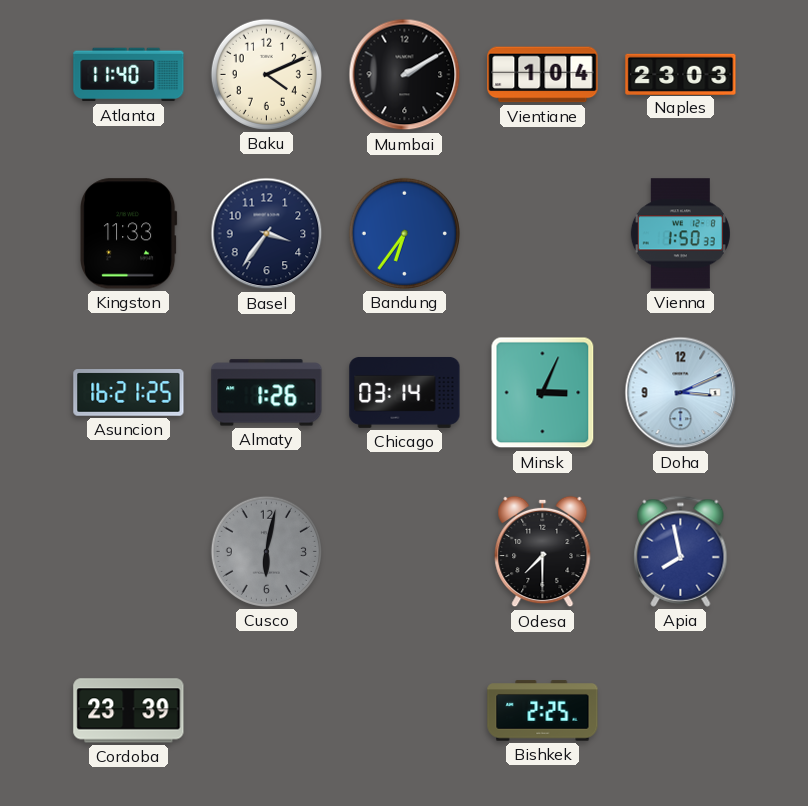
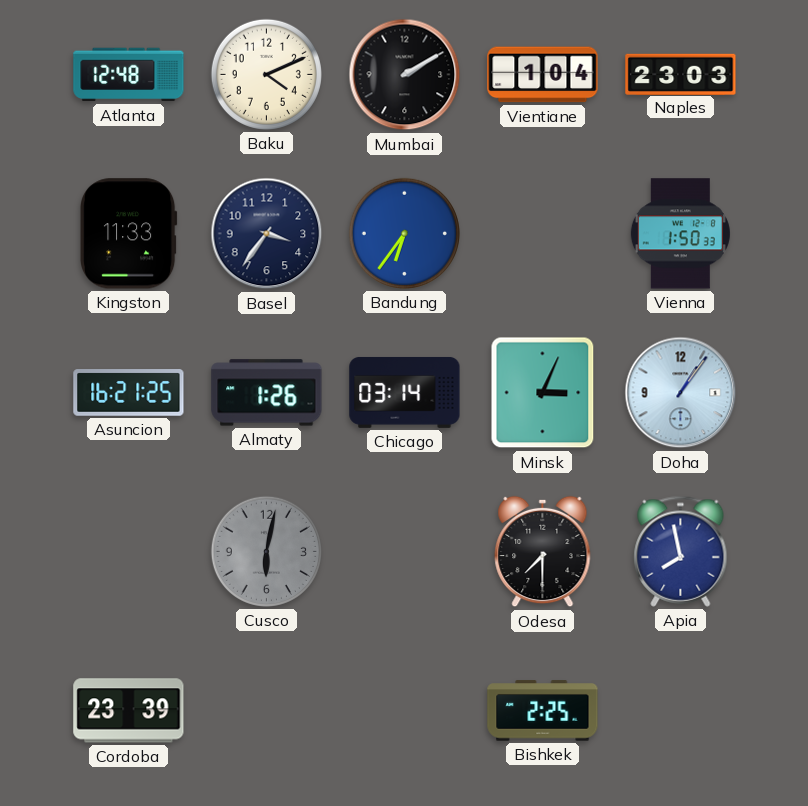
Atlanta: 11:40 -> 12:48
Doha: 3:11 -> 1:06
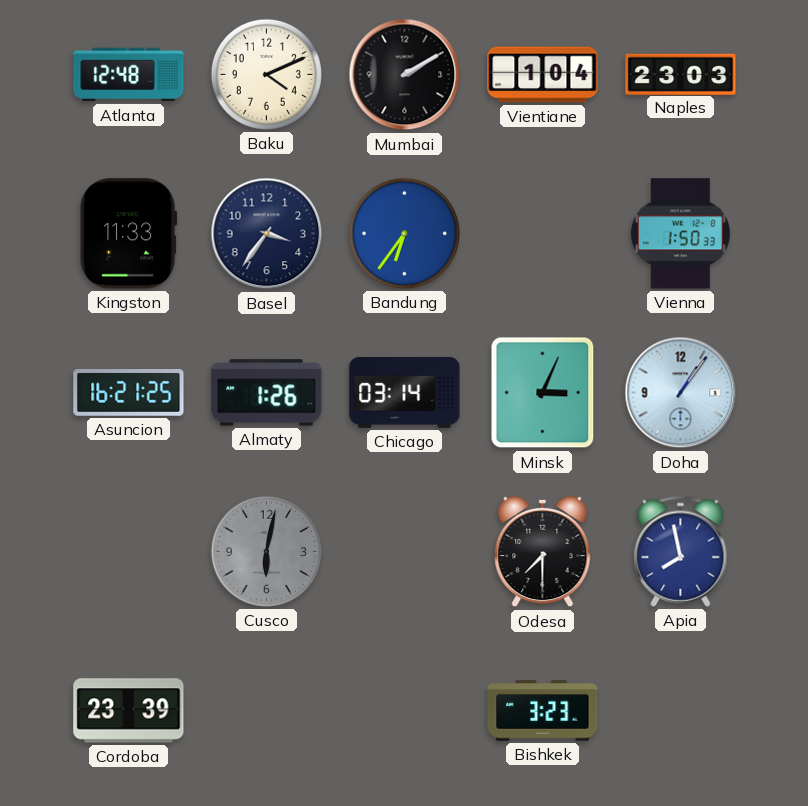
Bishkek: 2:25 -> 3:23
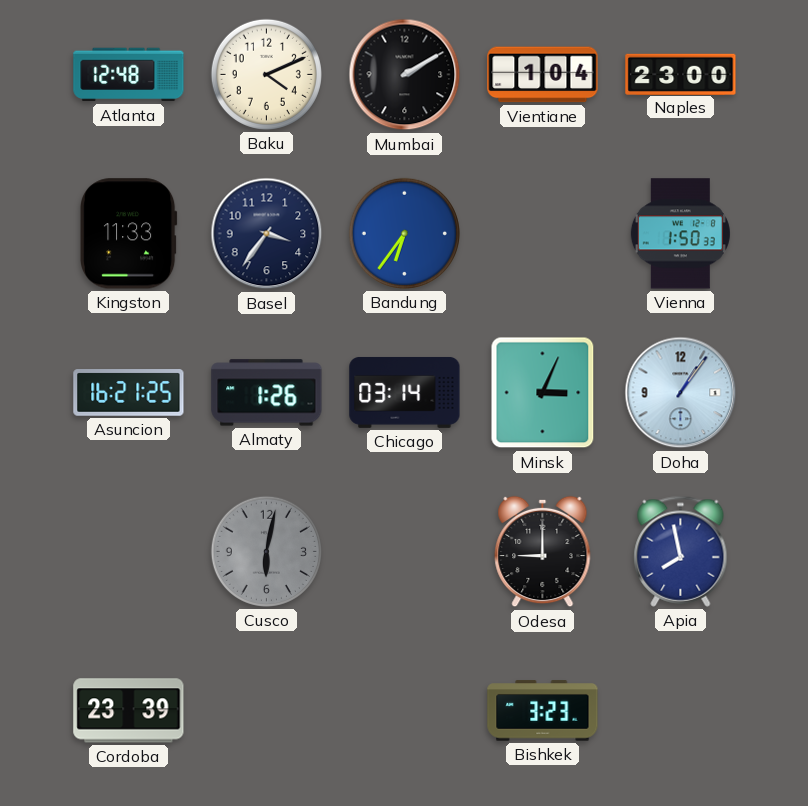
Naples: 23:03 -> 23:00
Odesa: 7:30 -> 9:00
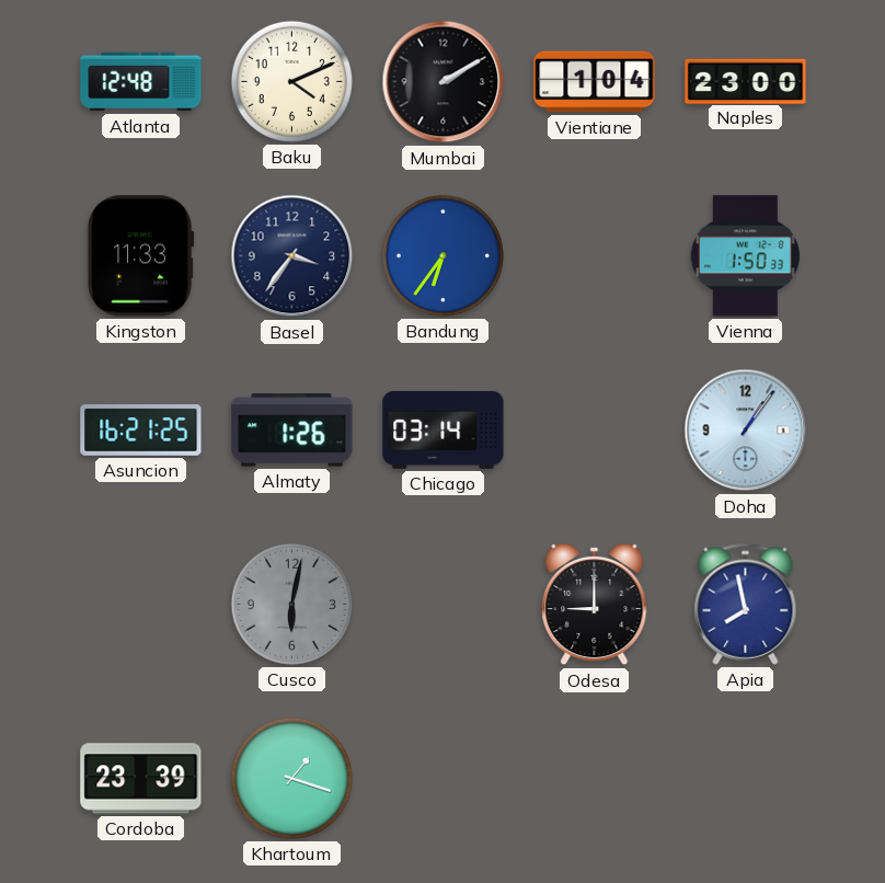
Minsk: 3:04 -> none
Khartoum: none -> 1:18
Bishkek: 3:23 -> none
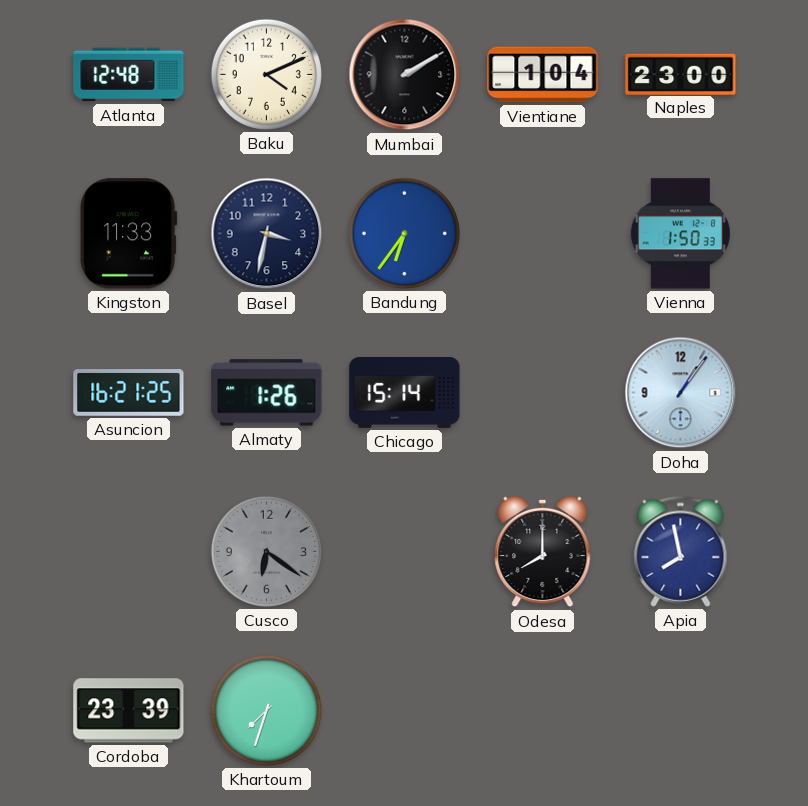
Basel: 3:36 -> 3:32
Chicago: 03:14 -> 15:14
Cusco: 6:02 -> 6:21
Odesa: 9:00 -> 8:00
Khartoum: 1:18 -> 7:33
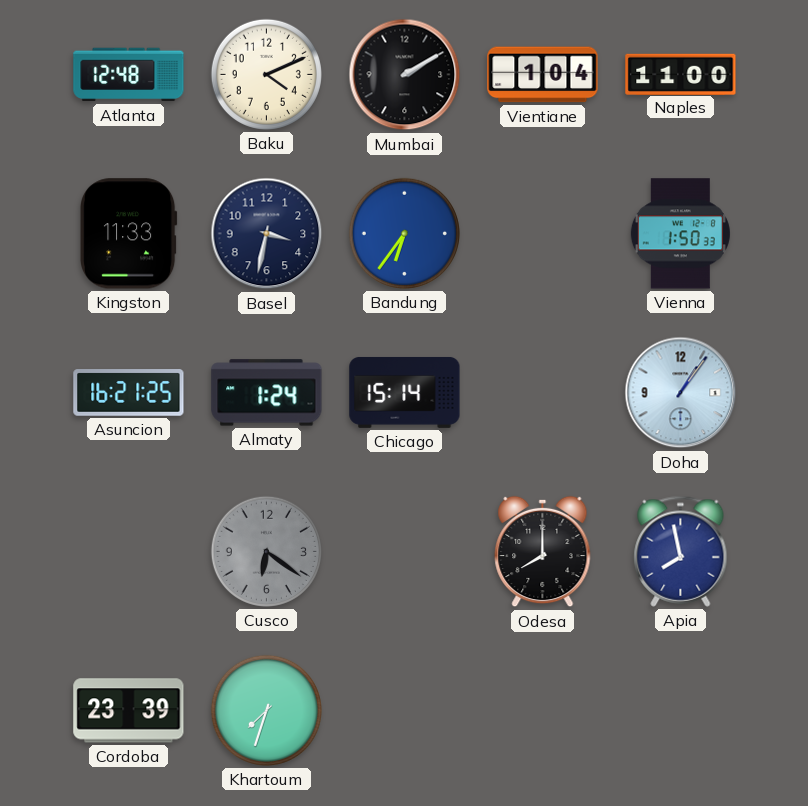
Naples: 23:00 -> 11:00
Almaty: 1:26 -> 1:24
